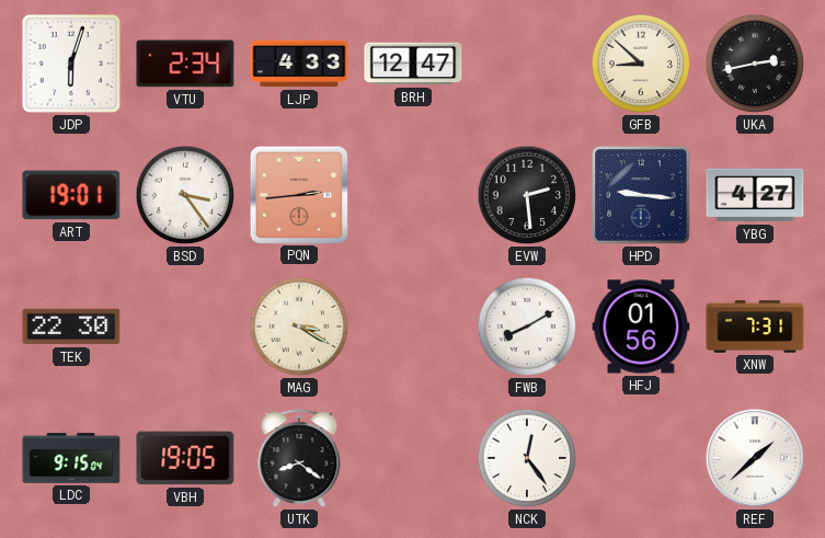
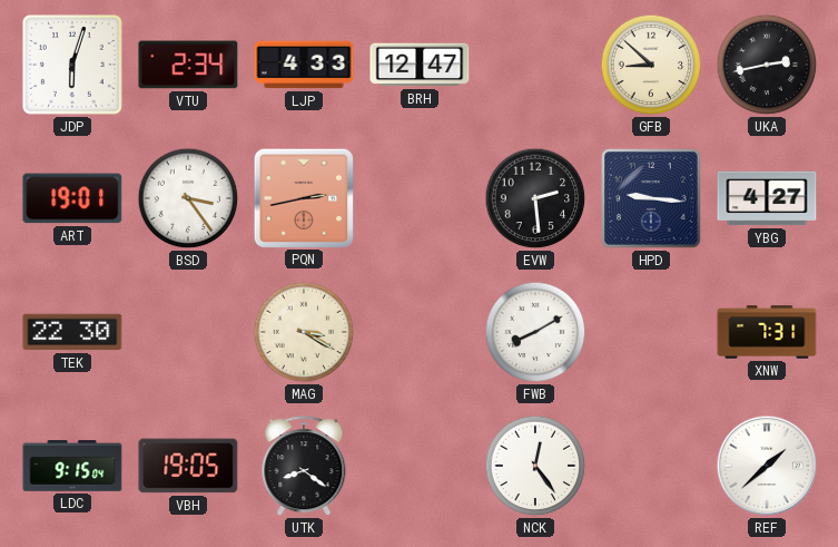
PQN: 2:44 -> 2:43
HFJ: 01:56 -> none
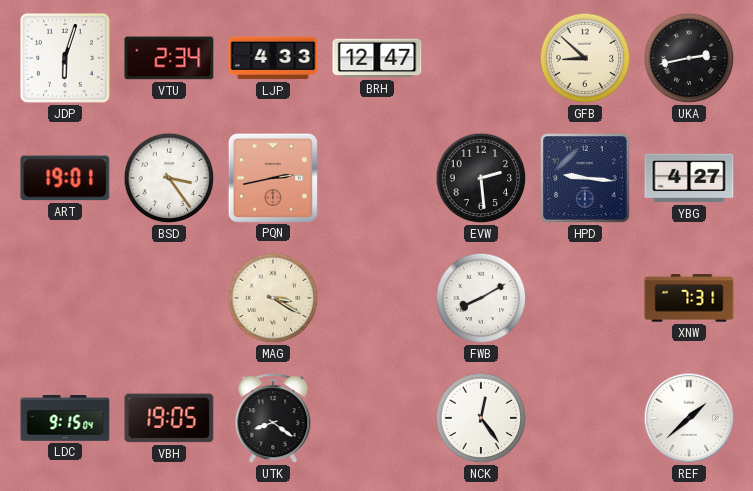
TEK: 22:30 -> none
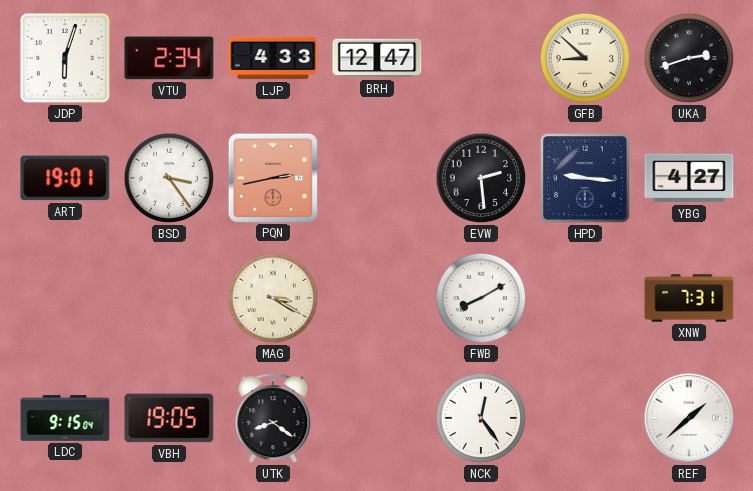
UKA: 2:43 -> 2:42
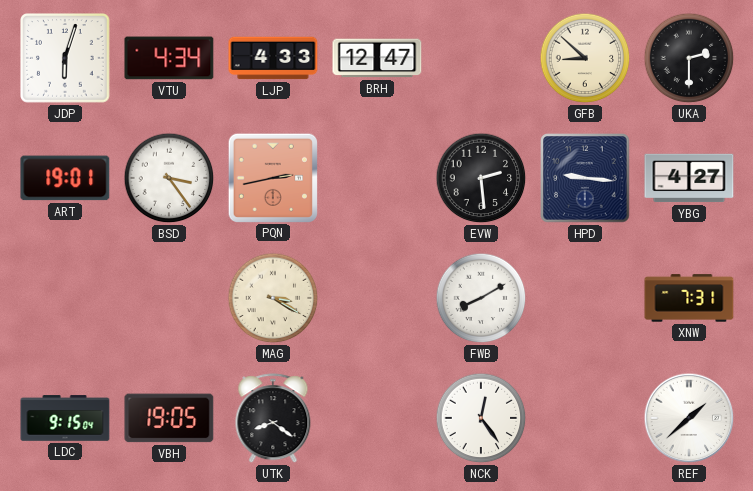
VTU: 2:34 -> 4:34
UKA: 2:42 -> 2:30
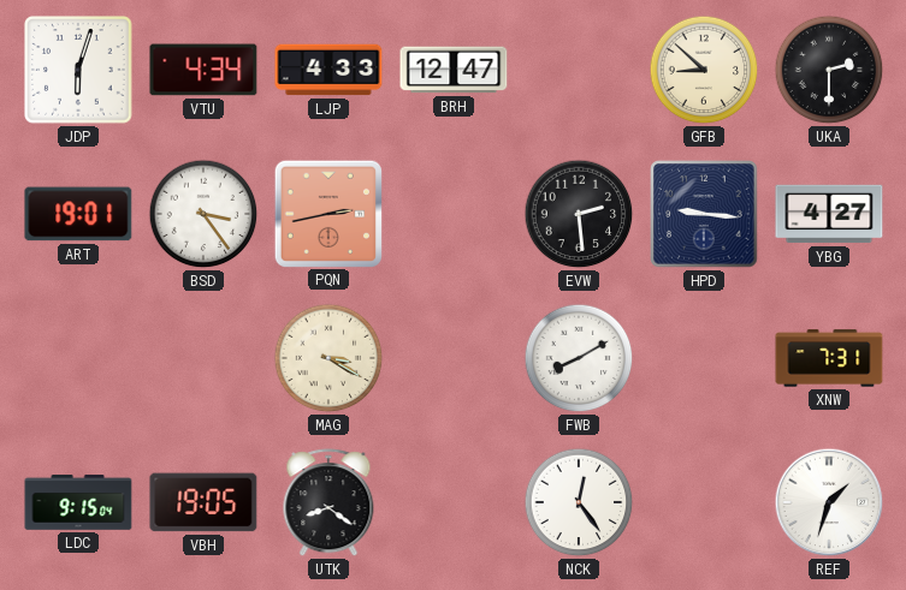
REF: 1:38 -> 1:33
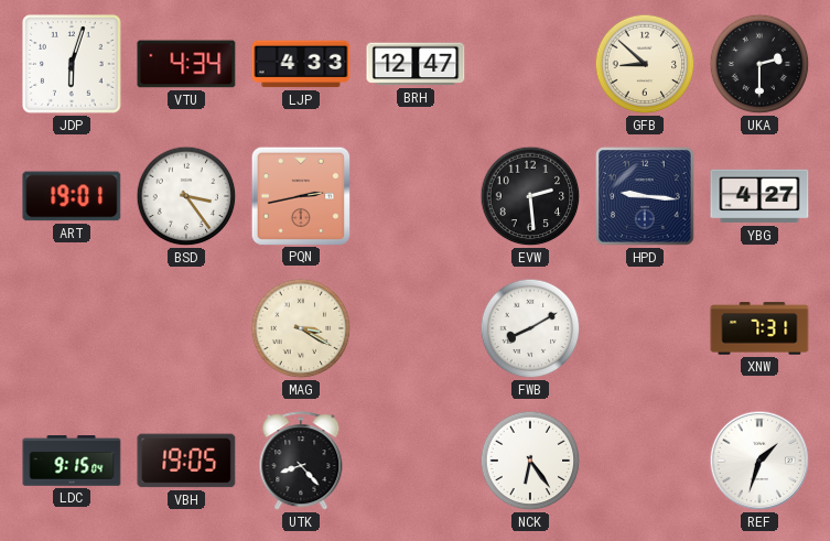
UTK: 8:21 -> 8:23
NCK: 12:24 -> 6:24
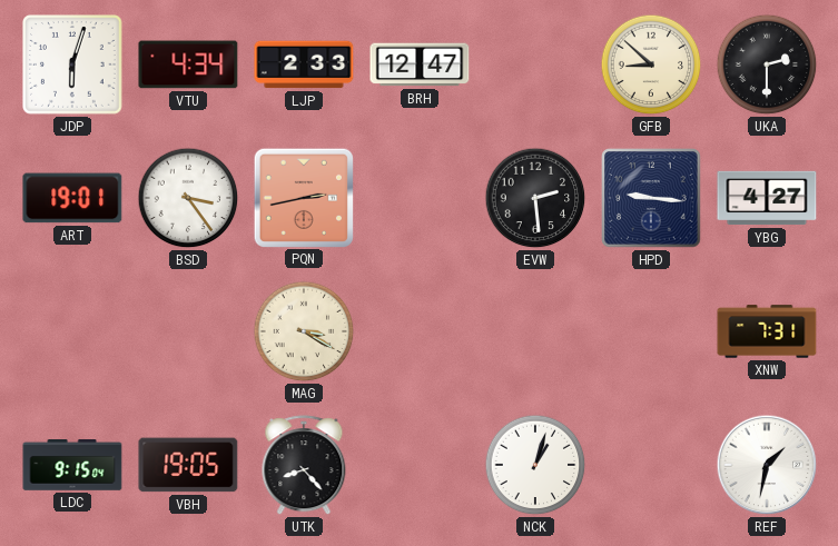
LJP: 4:33 -> 2:33
FWB: 8:10 -> none
NCK: 6:24 -> 1:03
REF: 1:33 -> 1:32
